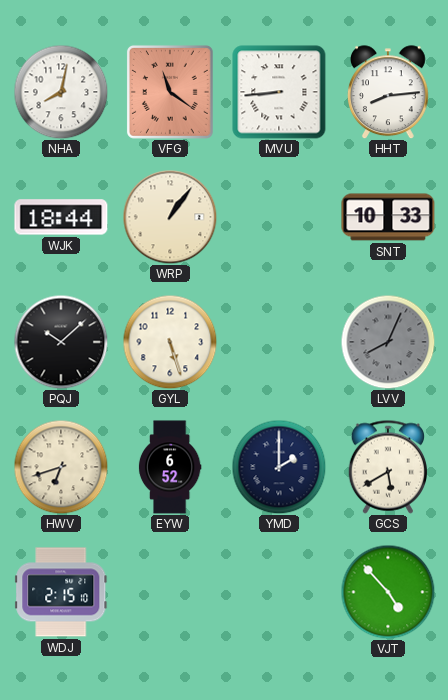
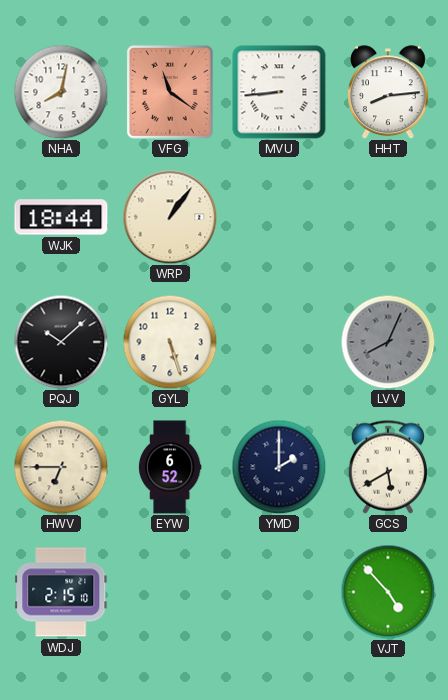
SNT: 10:33 -> none
HWV: 6:42 -> 6:45
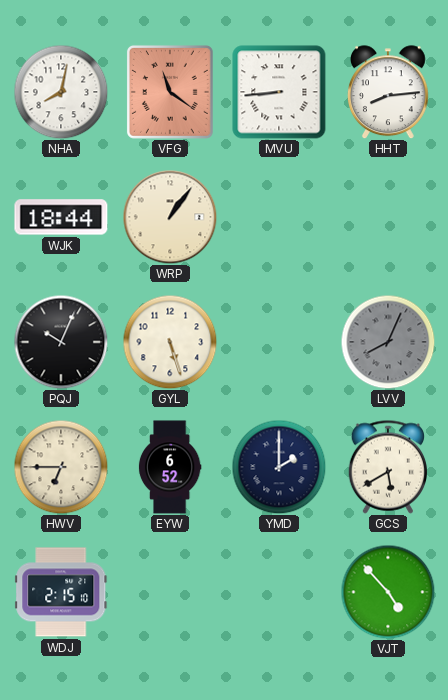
PQJ: 10:08 -> 10:04
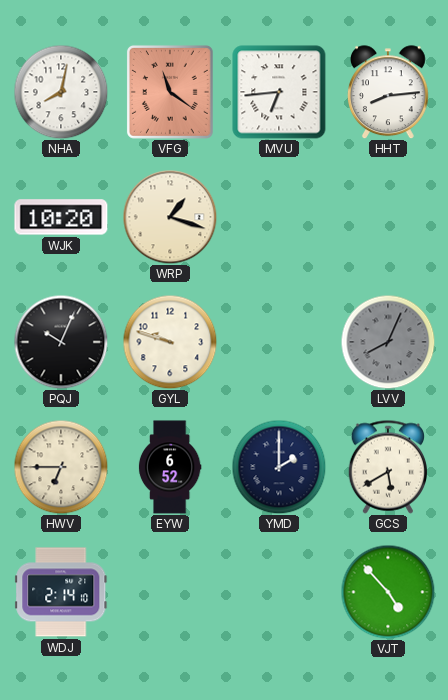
MVU: 8:44 -> 6:44
WJK: 18:44 -> 10:20
WRP: 1:06 -> 1:18
GYL: 5:27 -> 9:48
WDJ: 2:15 -> 2:14
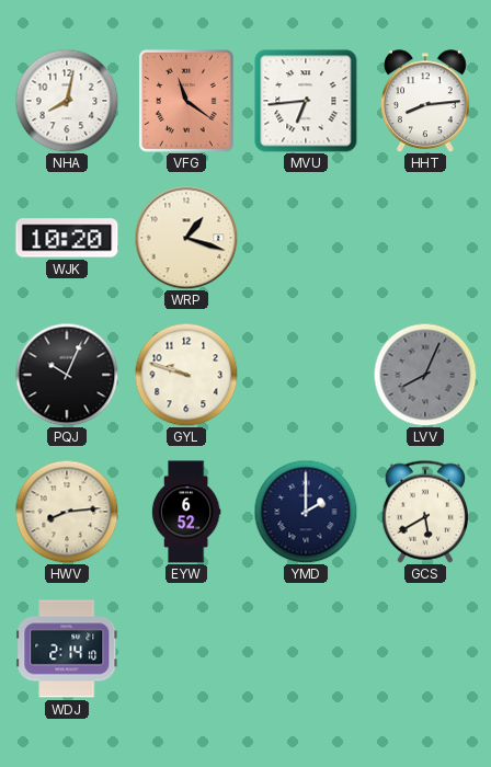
HWV: 6:45 -> 8:14
VJT: 4:53 -> none
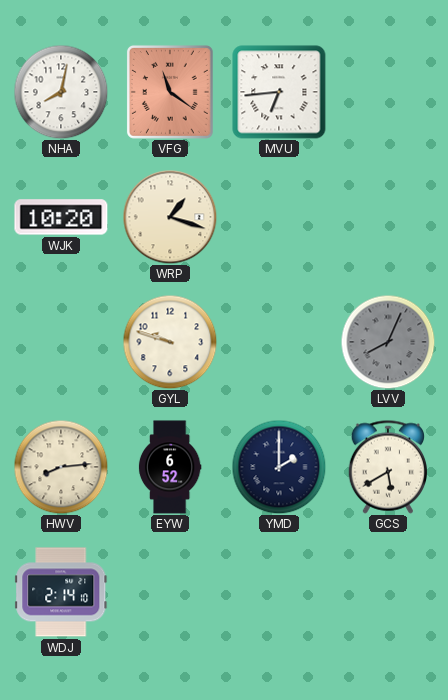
HHT: 8:14 -> none
PQJ: 10:04 -> none
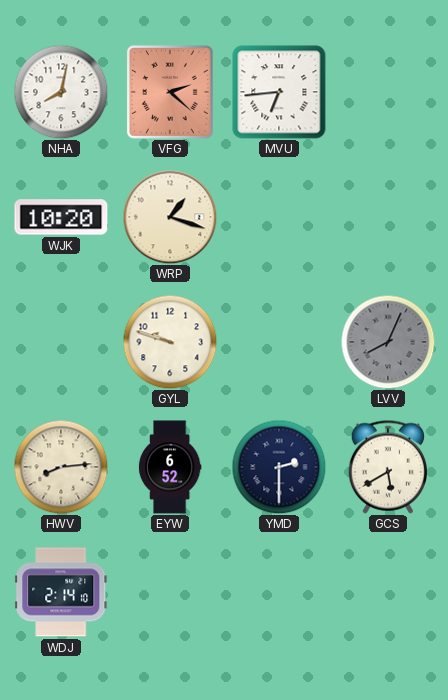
VFG: 11:21 -> 2:22
YMD: 2:00 -> 2:30
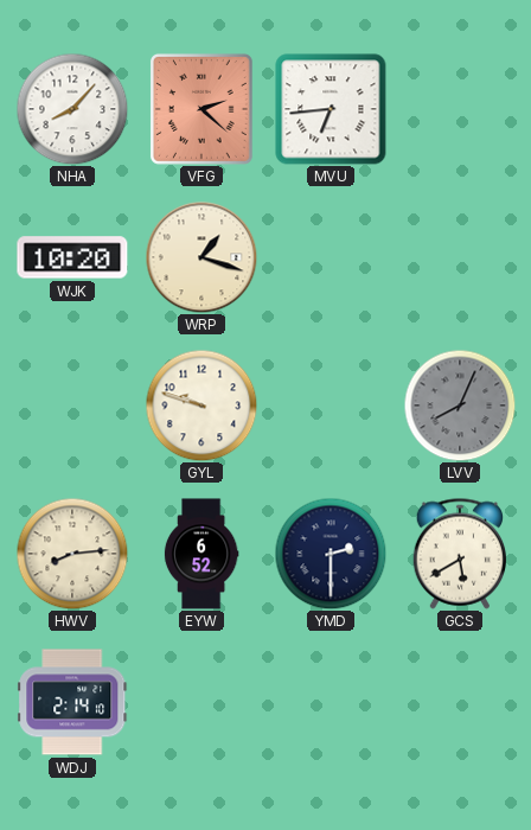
NHA: 8:02 -> 8:07
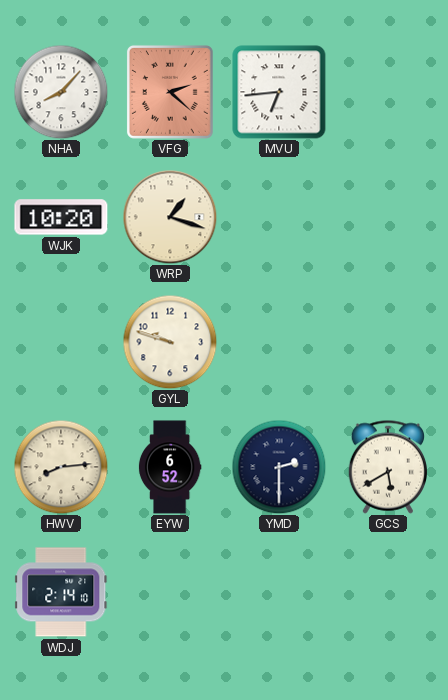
LVV: 8:04 -> none
